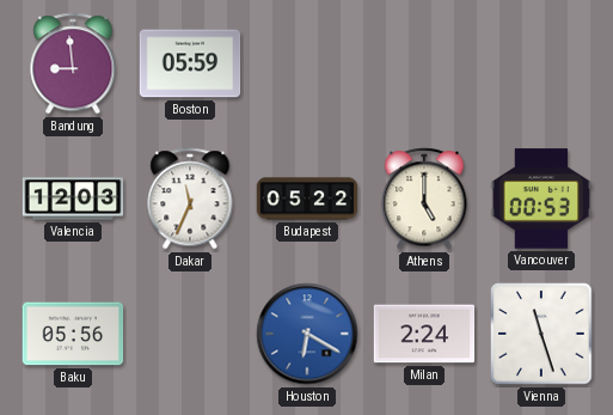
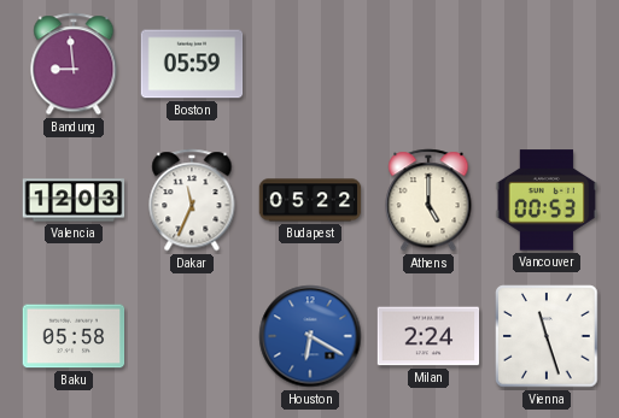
Baku: 05:56 -> 05:58
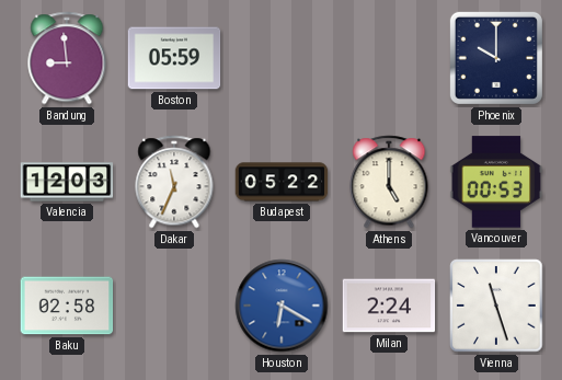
Phoenix: none -> 10:00
Baku: 05:58 -> 02:58
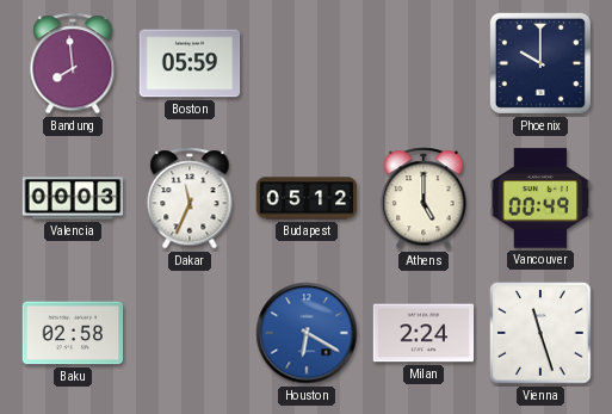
Bandung: 8:59 -> 7:59
Valencia: 12:03 -> 00:03
Budapest: 05:22 -> 05:12
Vancouver: 00:53 -> 00:49
